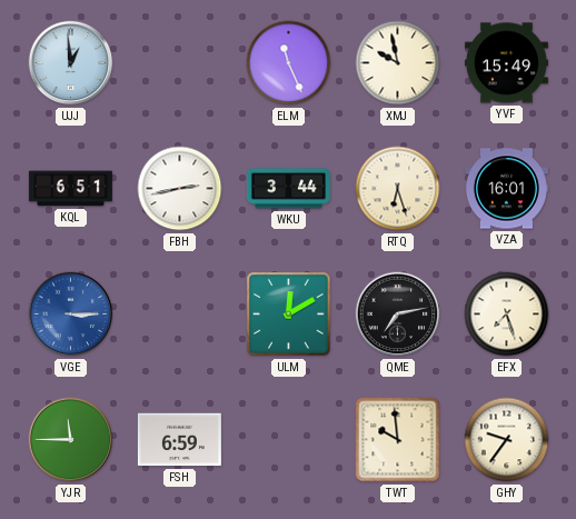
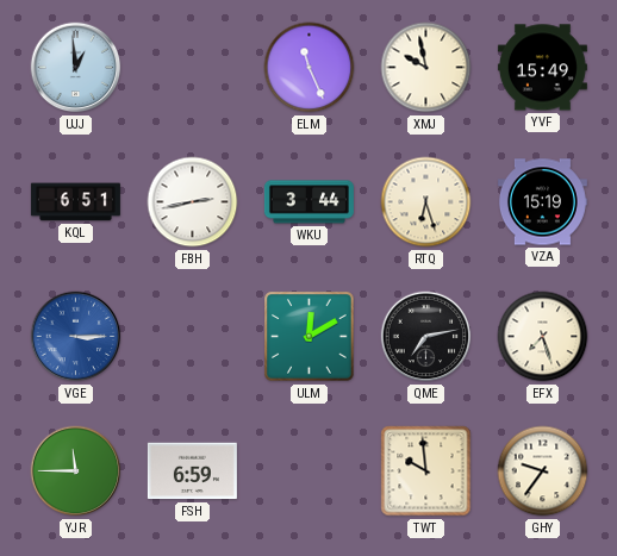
VZA: 16:01 -> 15:19
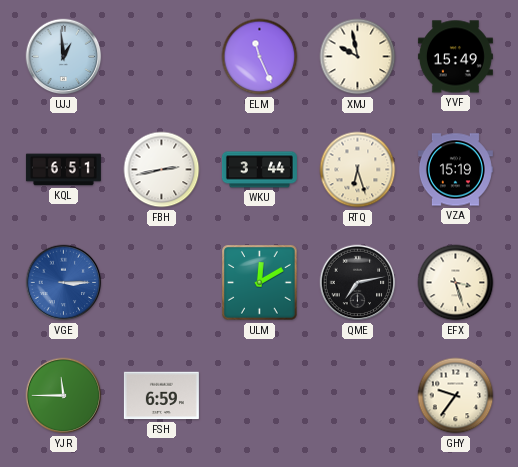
EFX: 7:27 -> 3:27
TWT: 9:59 -> none
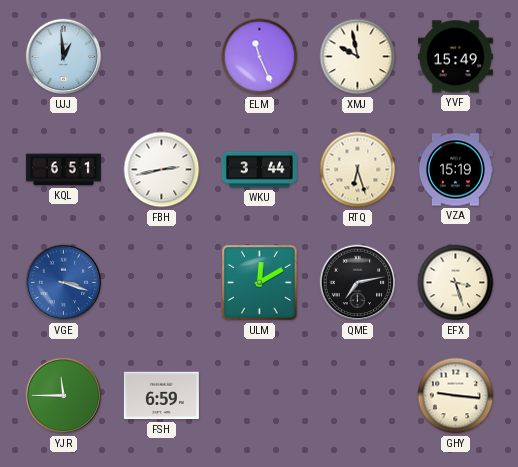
VGE: 3:15 -> 3:18
GHY: 9:36 -> 9:16
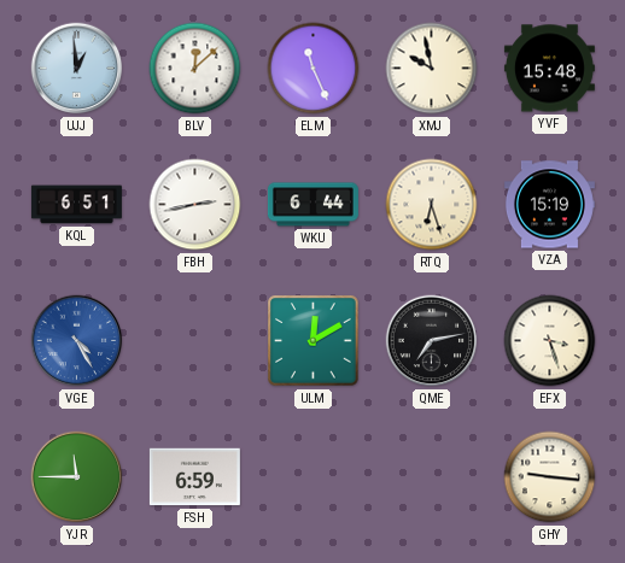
BLV: none -> 12:08
YVF: 15:49 -> 15:48
WKU: 3:44 -> 6:44
VGE: 3:18 -> 4:25
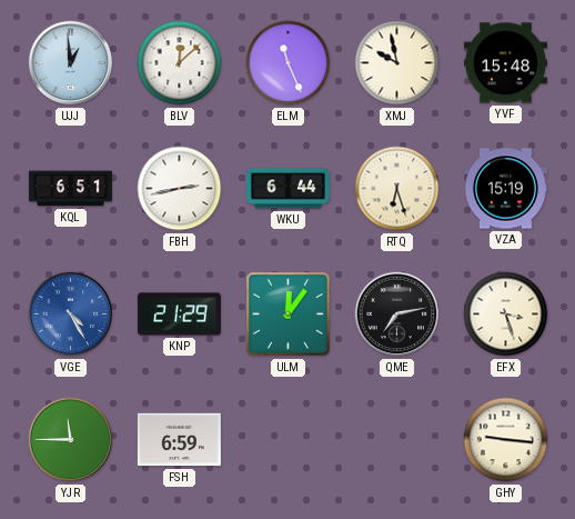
KNP: none -> 21:29
ULM: 12:10 -> 12:06
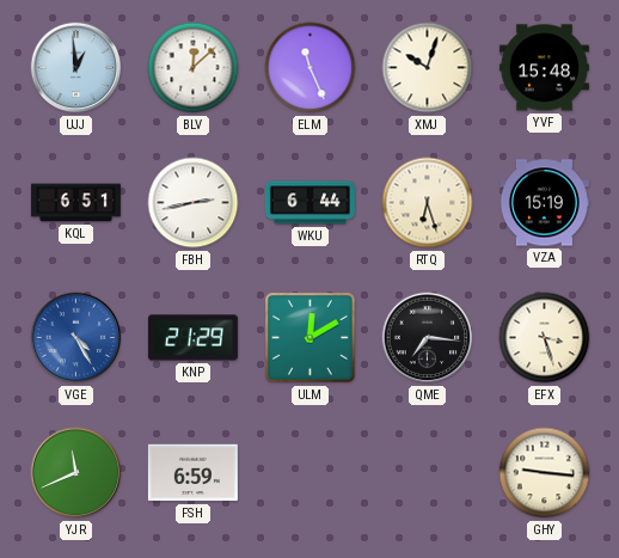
XMJ: 9:58 -> 10:03
ULM: 12:06 -> 12:10
QME: 7:13 -> 7:16
YJR: 11:45 -> 11:41
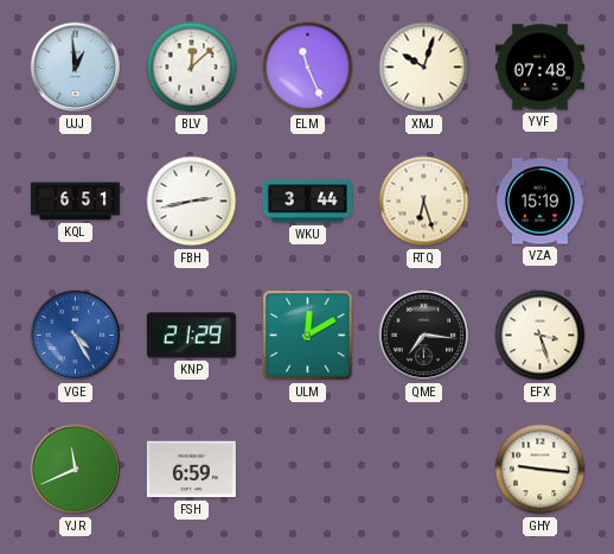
YVF: 15:48 -> 07:48
WKU: 6:44 -> 3:44
